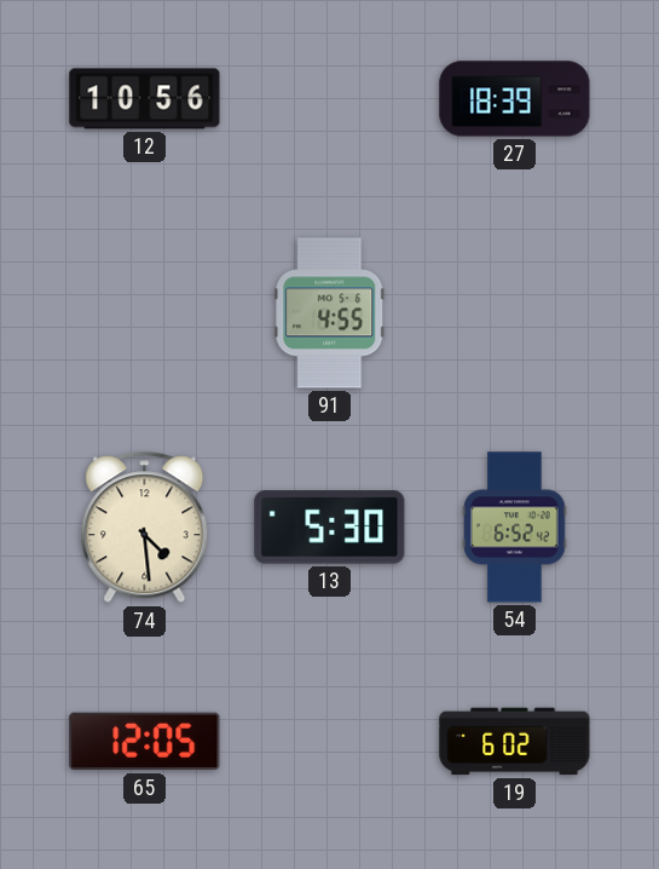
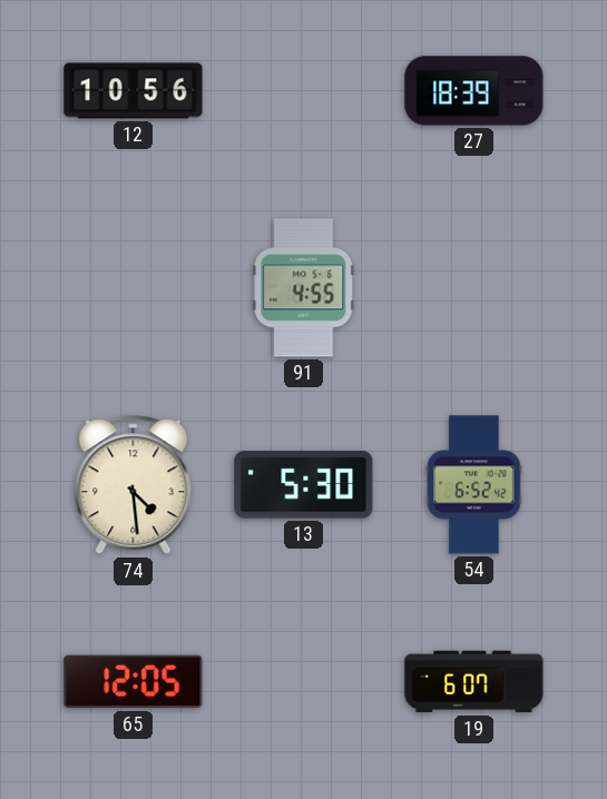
19: 6:02 -> 6:07
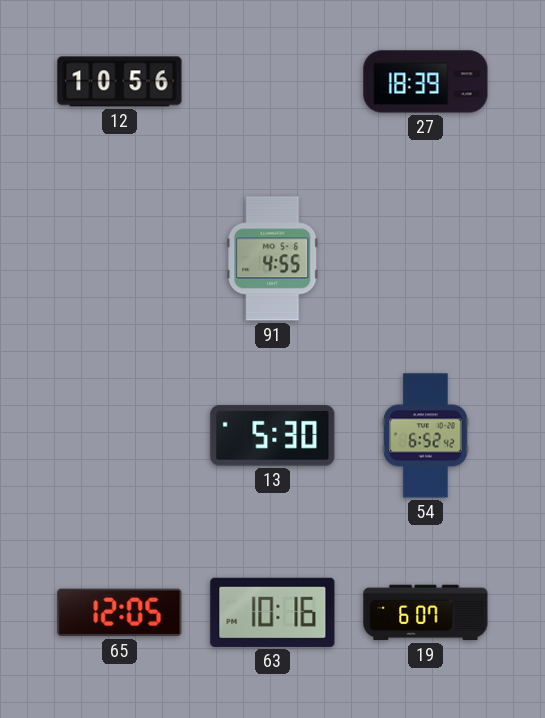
74: 4:29 -> none
63: none -> 10:16
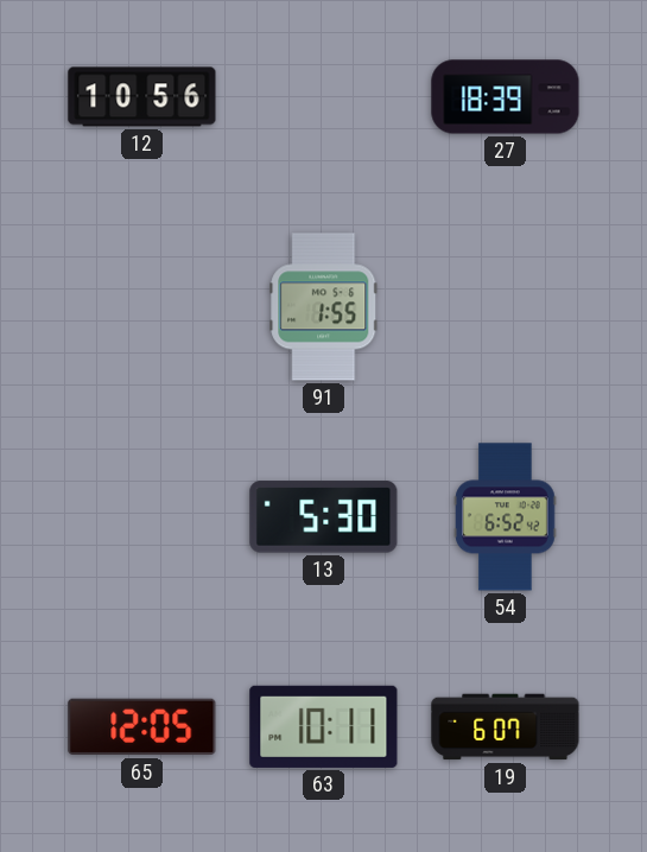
91: 4:55 -> 1:55
63: 10:16 -> 10:11
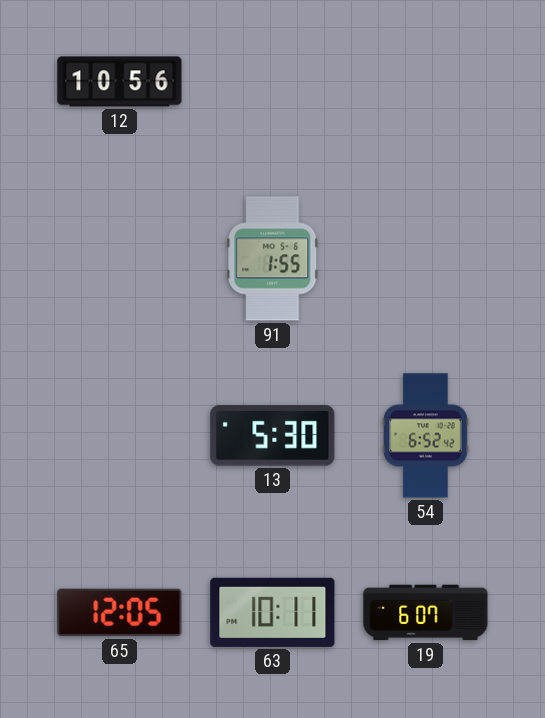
27: 18:39 -> none
